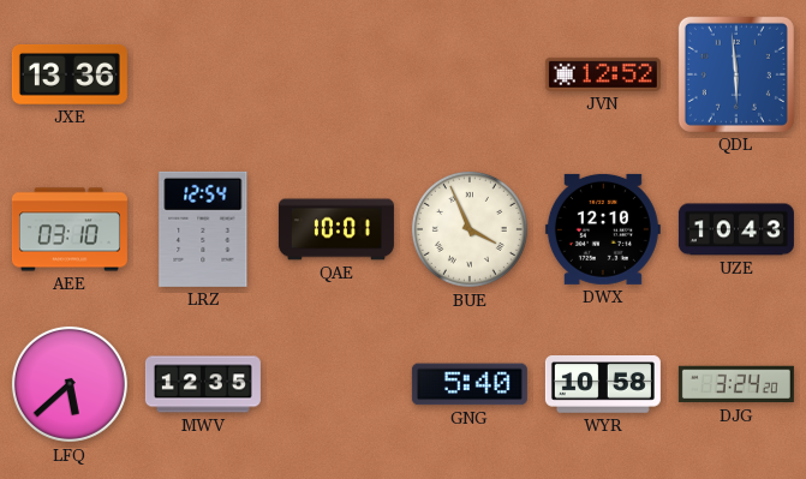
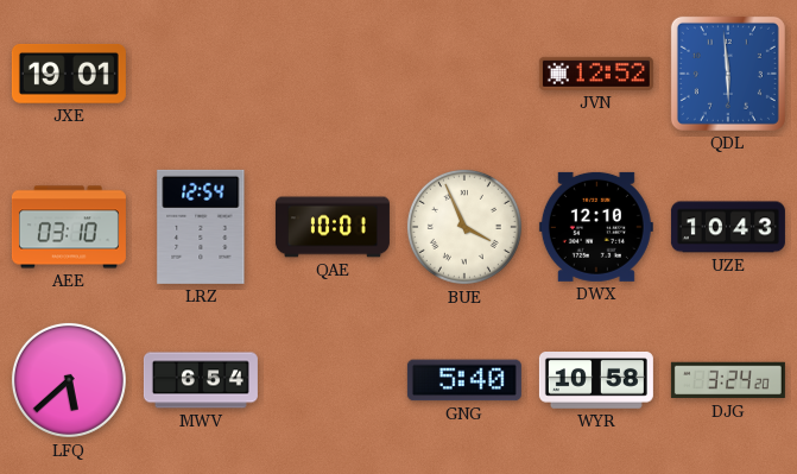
JXE: 13:36 -> 19:01
MWV: 12:35 -> 6:54
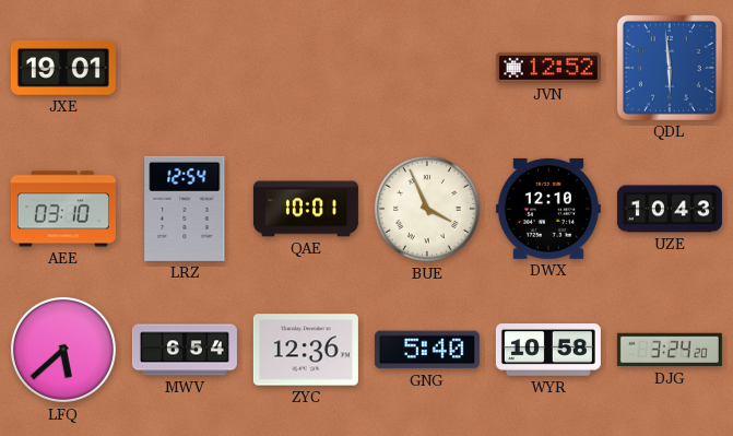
ZYC: none -> 12:36
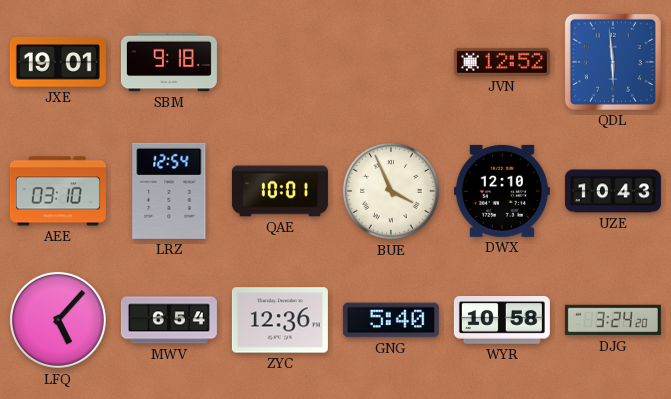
SBM: none -> 9:18
LFQ: 5:38 -> 5:07
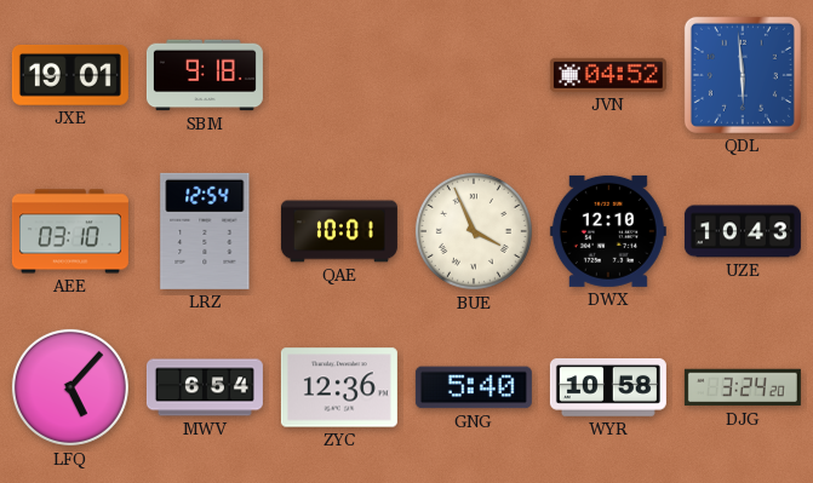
JVN: 12:52 -> 04:52
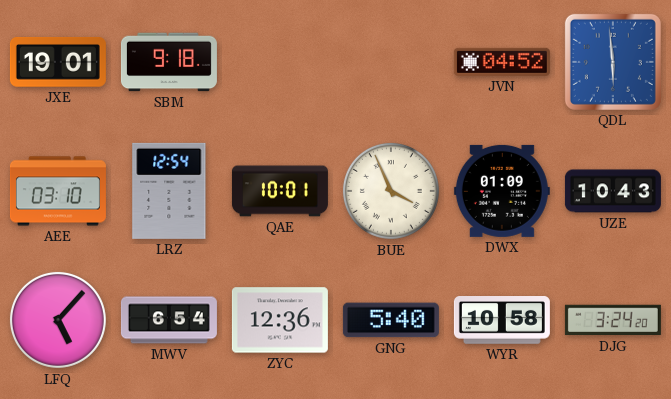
DWX: 12:10 -> 01:09
